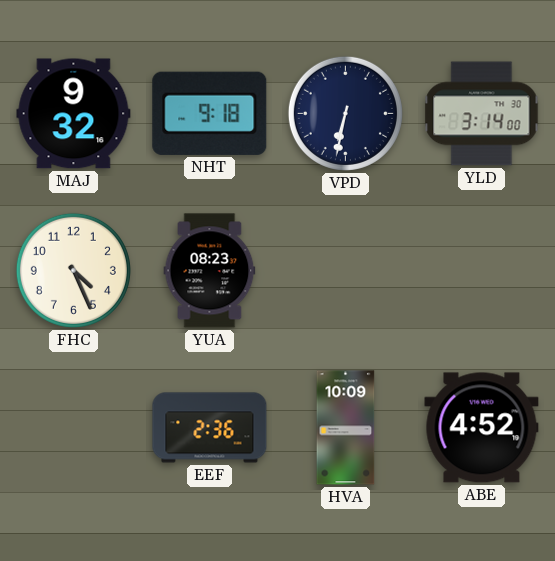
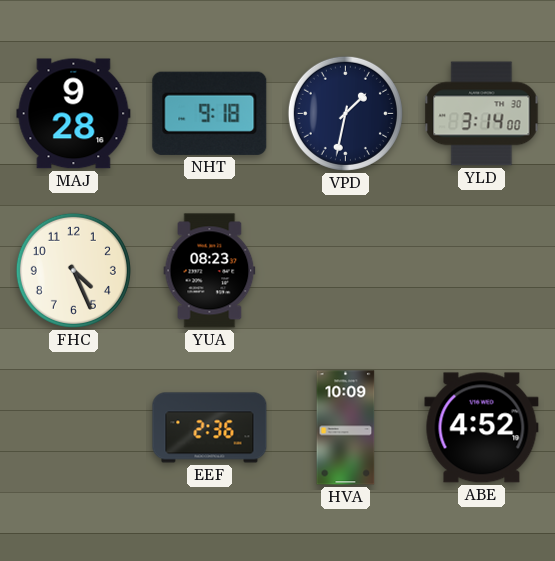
MAJ: 9:32 -> 9:28
VPD: 6:32 -> 1:32
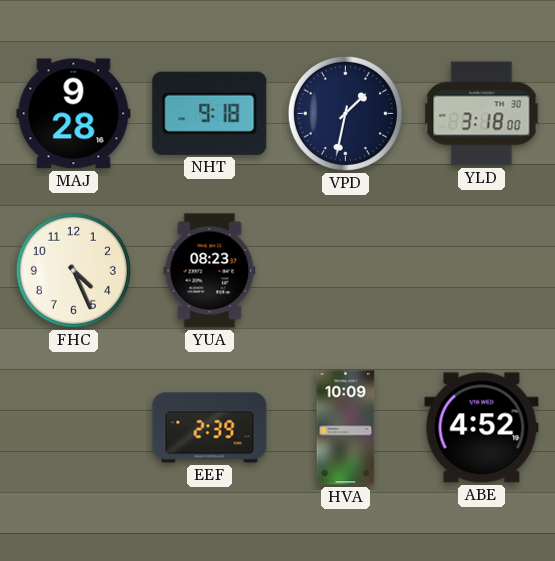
YLD: 3:14 -> 3:18
EEF: 2:36 -> 2:39
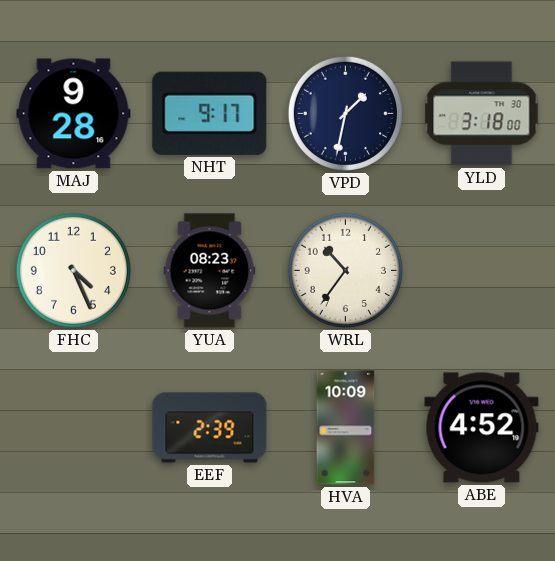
NHT: 9:18 -> 9:17
WRL: none -> 10:36
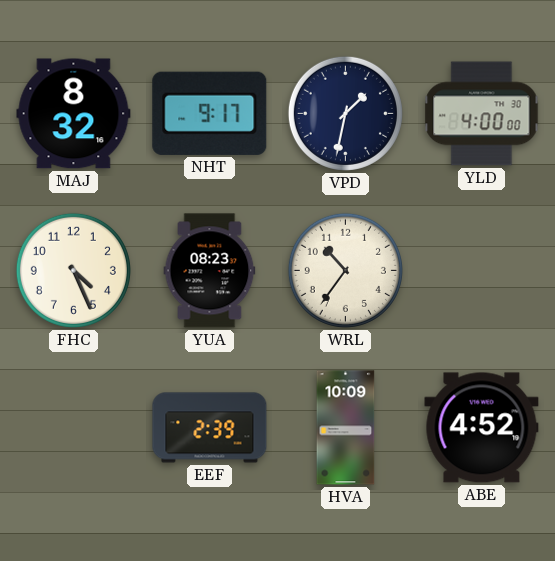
MAJ: 9:28 -> 8:32
YLD: 3:18 -> 4:00
